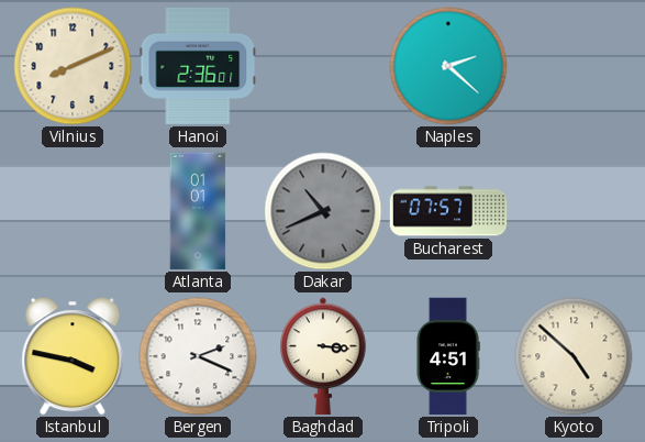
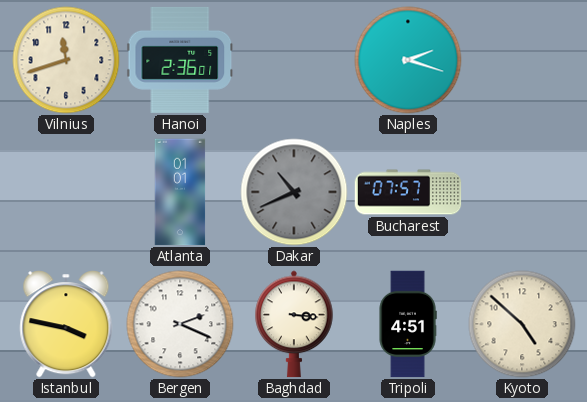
Vilnius: 8:11 -> 11:42
Naples: 2:22 -> 2:18
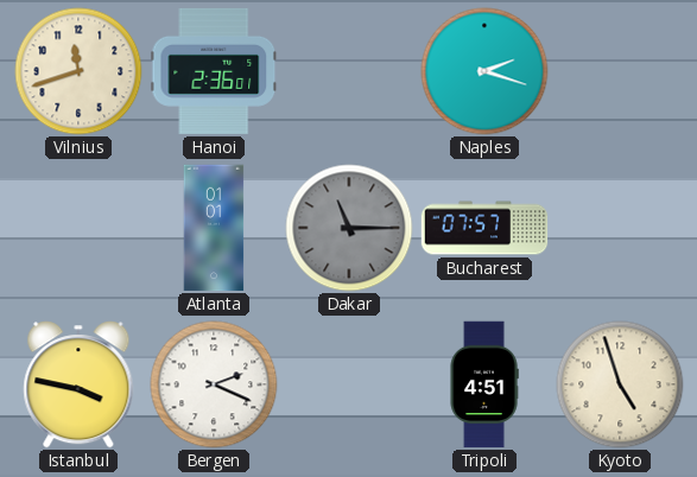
Dakar: 10:41 -> 11:15
Baghdad: 3:16 -> none
Kyoto: 4:52 -> 4:57
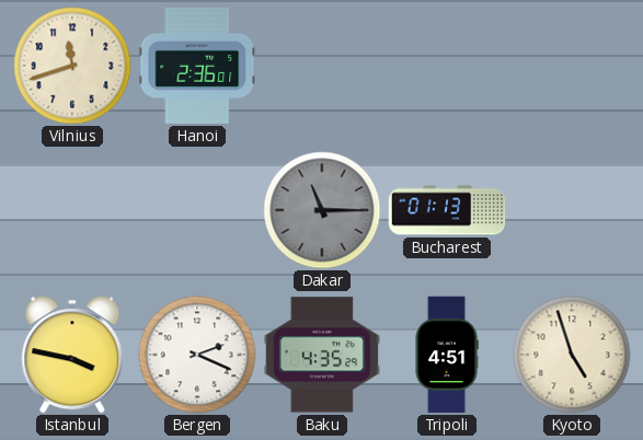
Naples: 2:18 -> none
Atlanta: 01:01 -> none
Bucharest: 07:57 -> 01:13
Baku: none -> 4:35
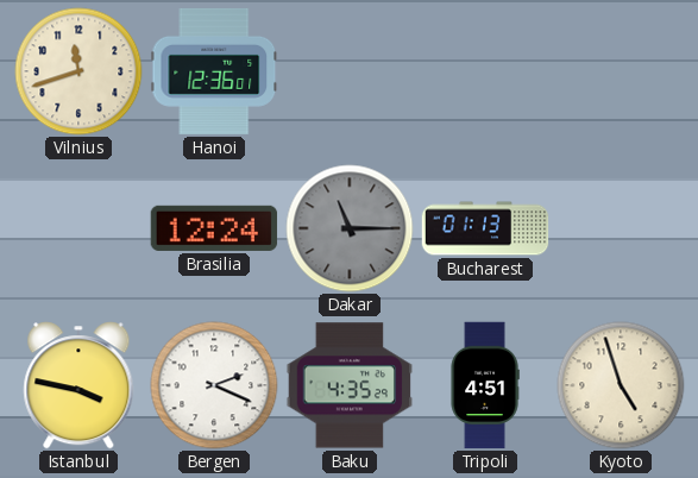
Hanoi: 2:36 -> 12:36
Brasilia: none -> 12:24
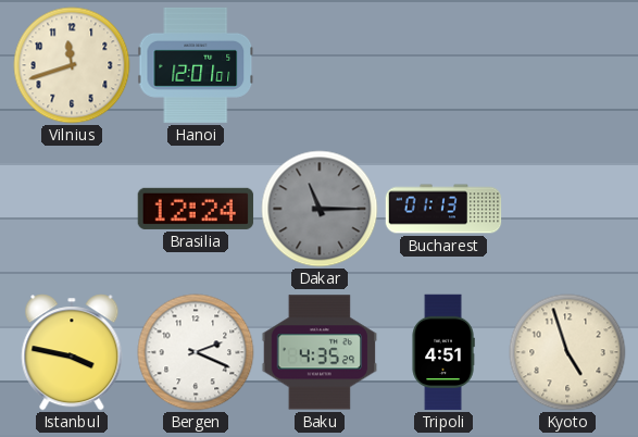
Hanoi: 12:36 -> 12:01
